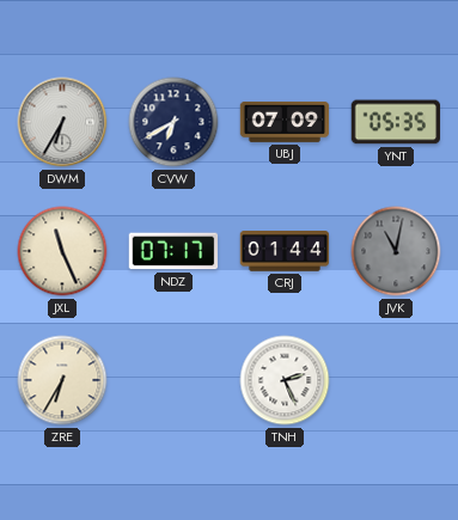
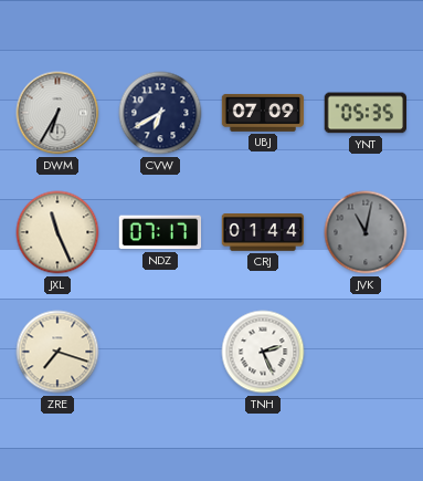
ZRE: 6:35 -> 7:18
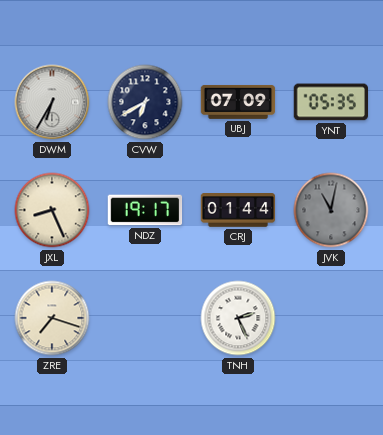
JXL: 11:26 -> 8:26
NDZ: 07:17 -> 19:17
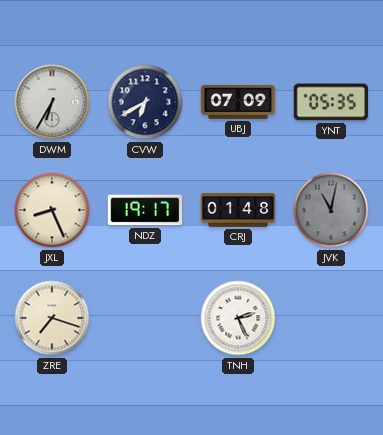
CRJ: 01:44 -> 01:48
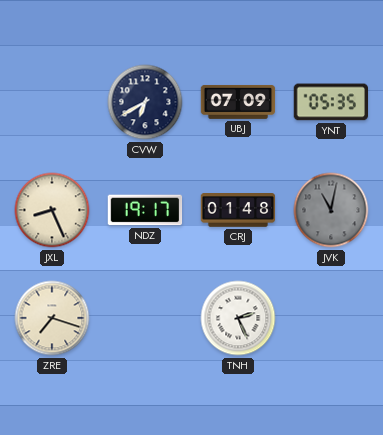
DWM: 6:35 -> none
